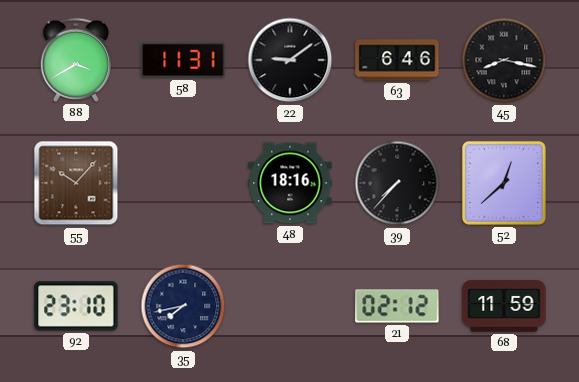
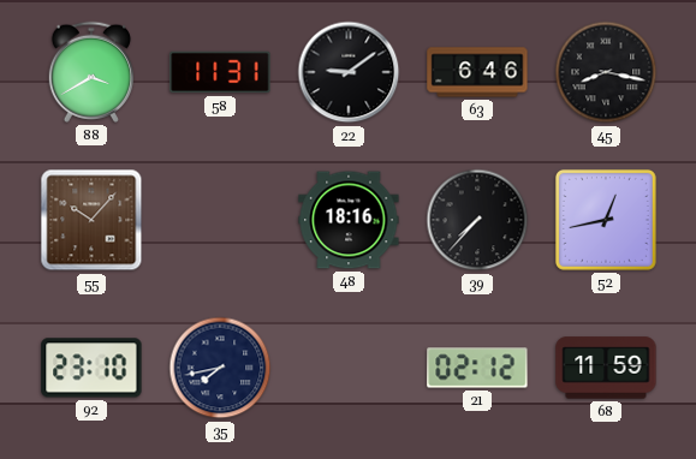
52: 12:38 -> 12:43
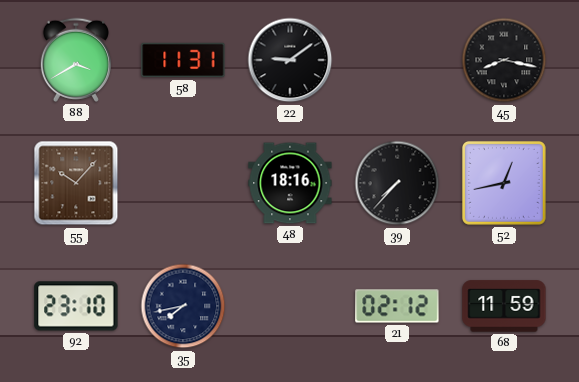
63: 6:46 -> none
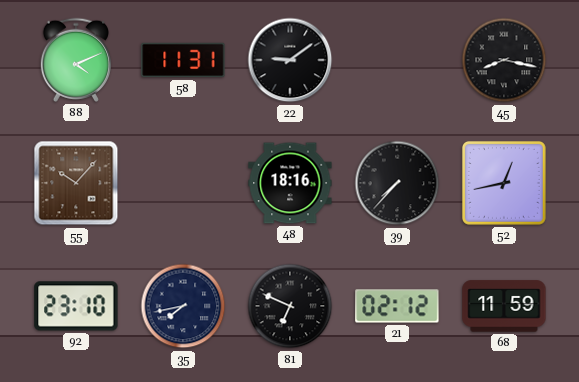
88: 3:40 -> 4:11
81: none -> 6:49
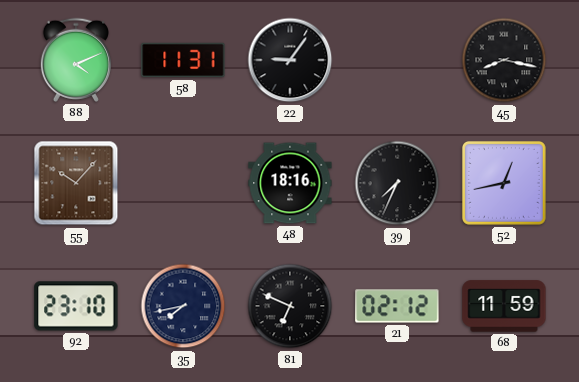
22: 9:09 -> 9:06
39: 7:37 -> 7:34
